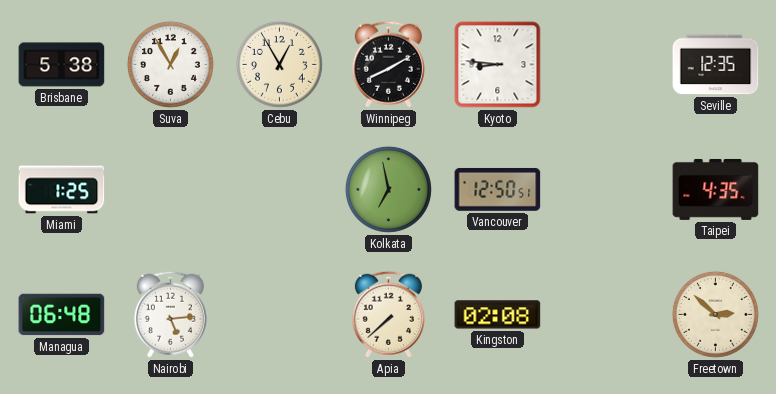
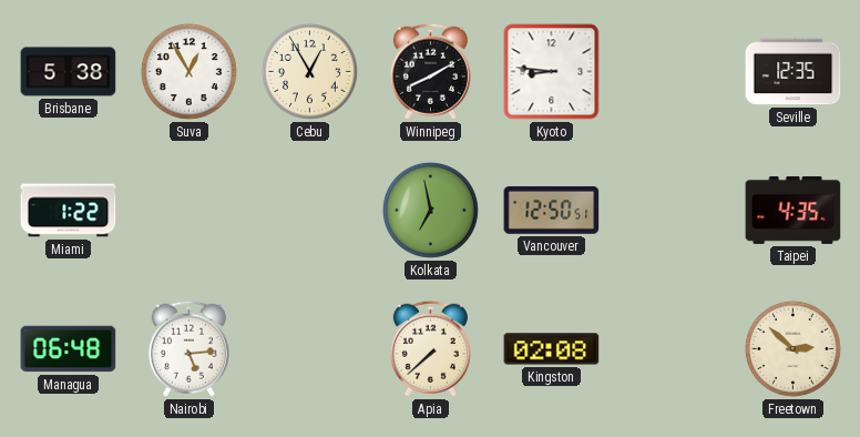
Miami: 1:25 -> 1:22
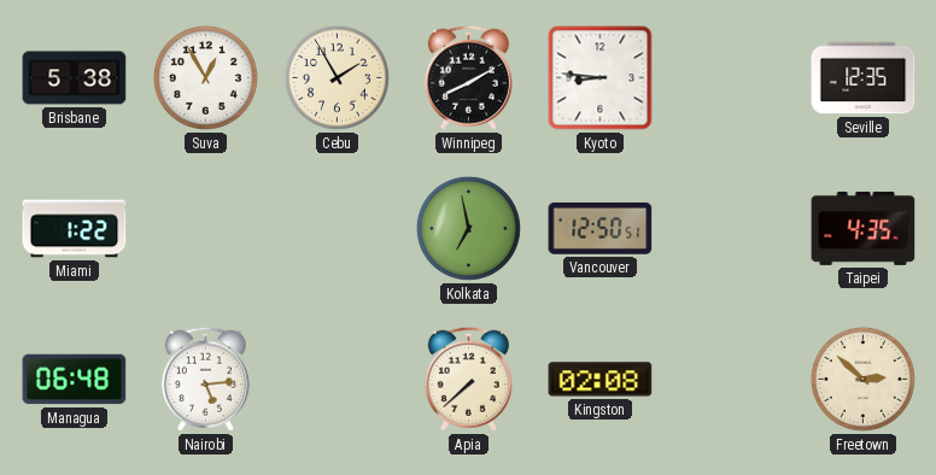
Cebu: 12:55 -> 1:55
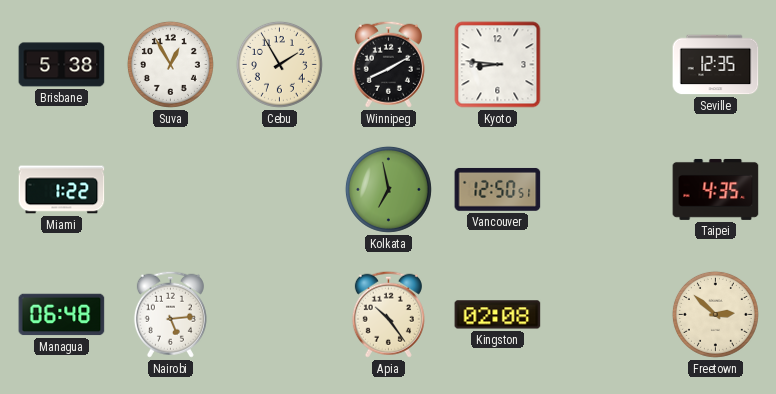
Apia: 7:38 -> 10:24
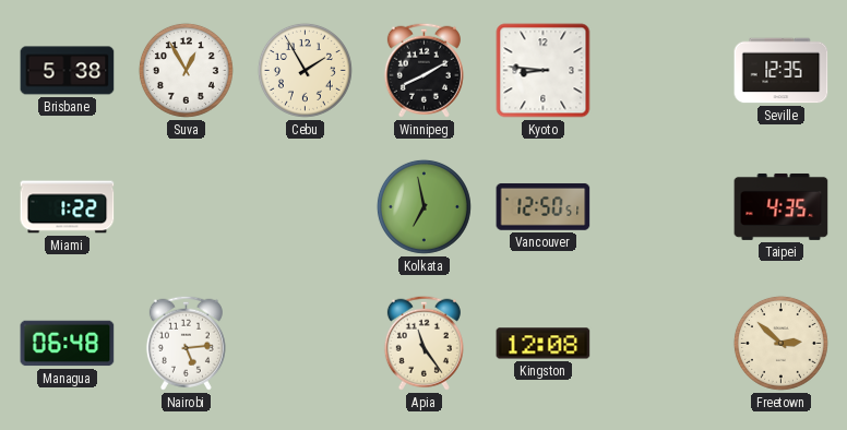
Apia: 10:24 -> 11:24
Kingston: 02:08 -> 12:08
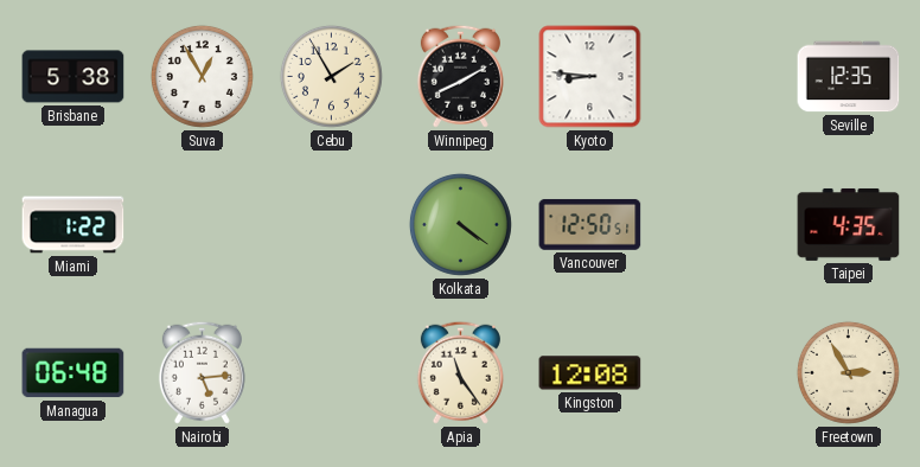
Kolkata: 6:58 -> 4:21
Freetown: 2:52 -> 2:55
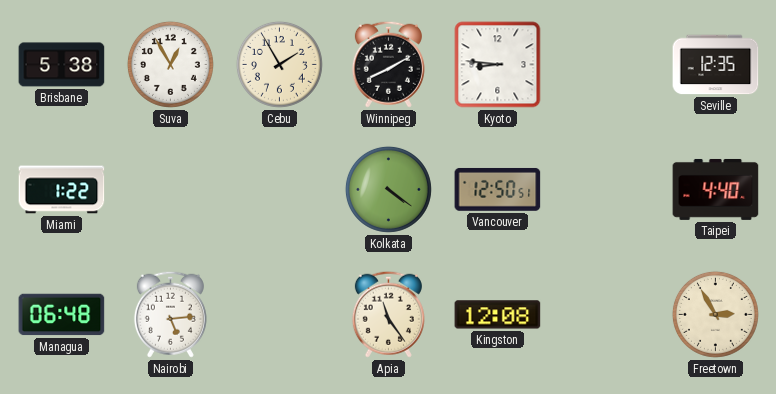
Taipei: 4:35 -> 4:40
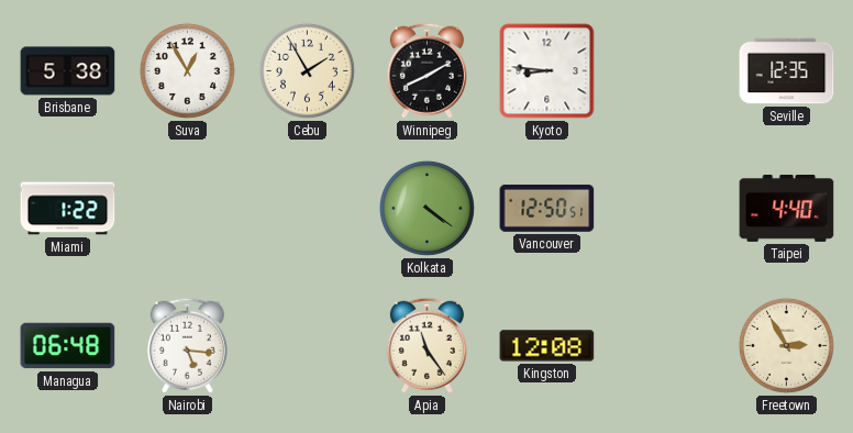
Nairobi: 5:14 -> 5:16
